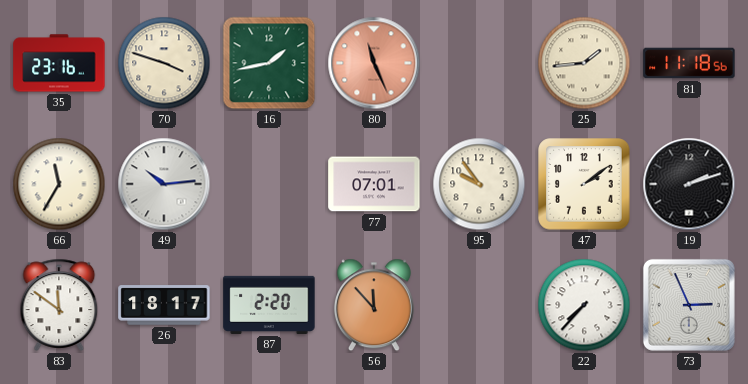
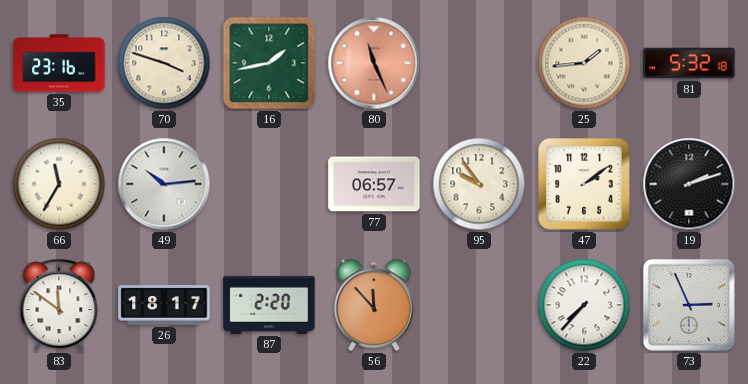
81: 11:18 -> 5:32
77: 07:01 -> 06:57
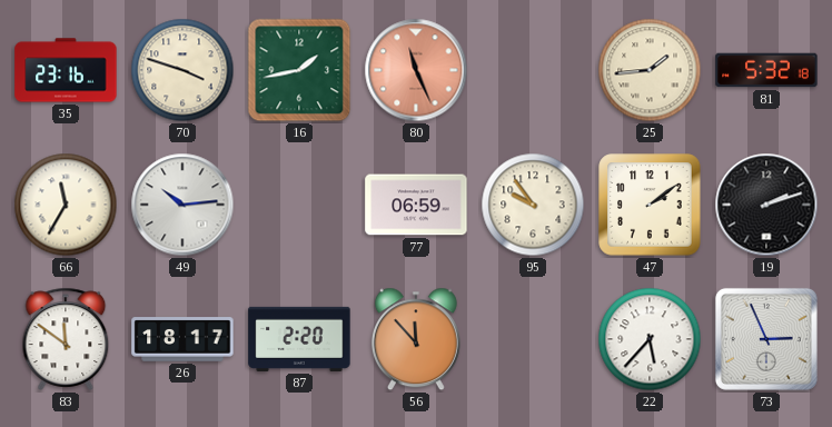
77: 06:57 -> 06:59
22: 7:37 -> 5:37
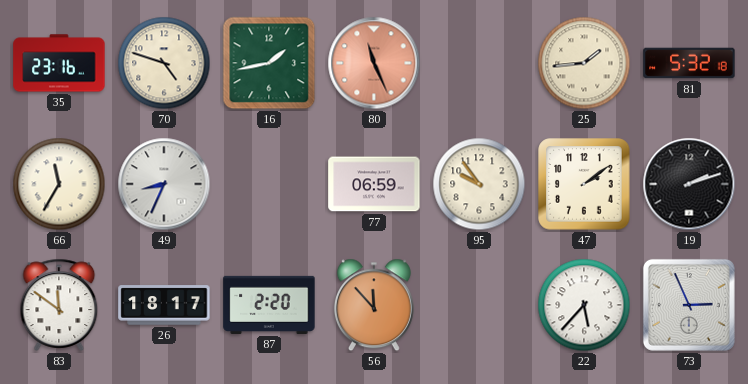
70: 3:48 -> 4:48
49: 10:14 -> 8:34
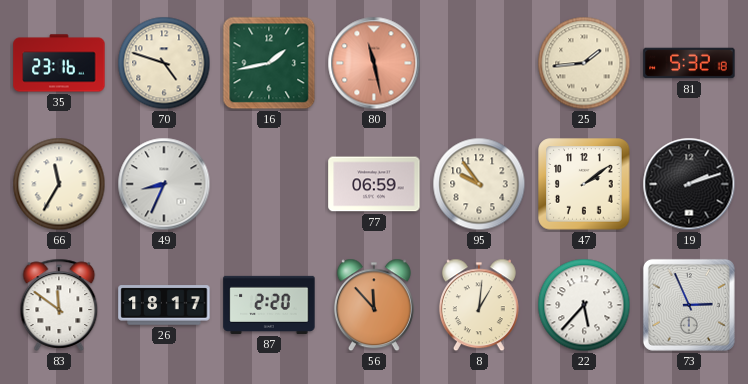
80: 11:26 -> 11:28
8: none -> 1:01
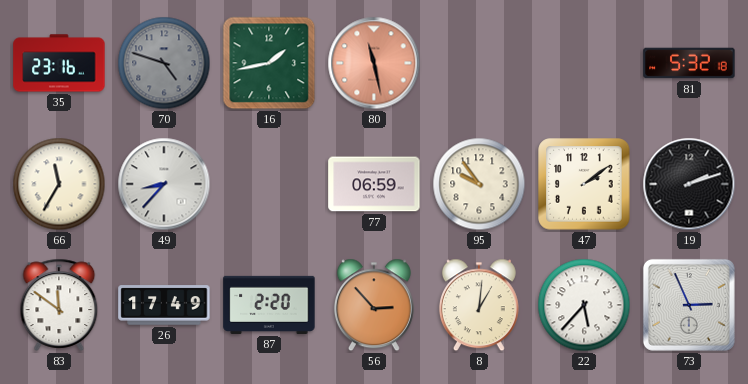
70 dial: cream -> grey
25: 1:44 -> none
49: 8:34 -> 8:37
26: 18:17 -> 17:49
56: 11:53 -> 2:53
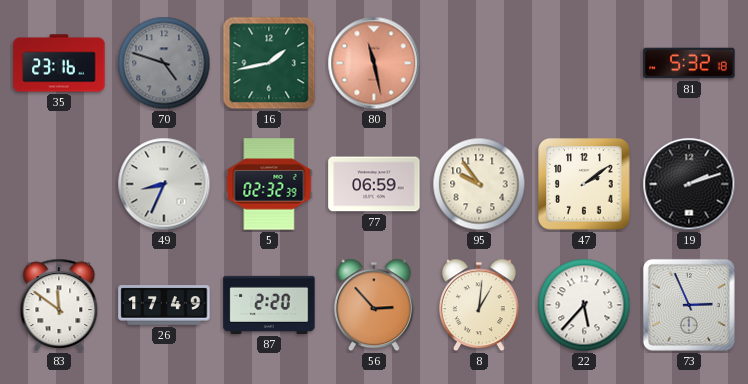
66: 11:35 -> none
49: 8:37 -> 8:34
5: none -> 02:32
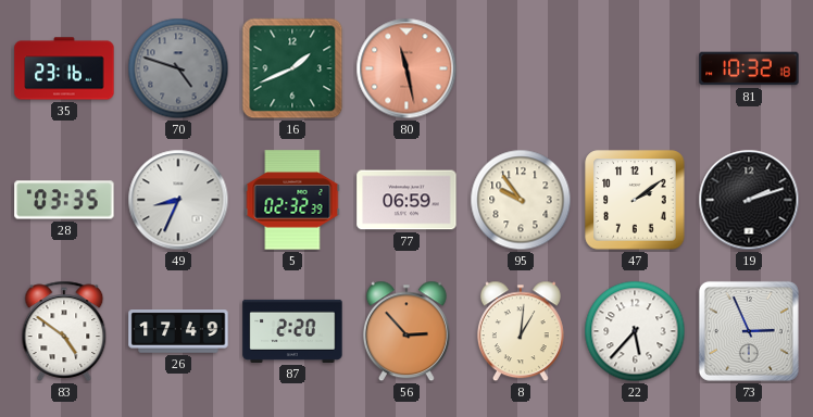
16: 1:43 -> 1:41
81: 5:32 -> 10:32
28: none -> 03:35
83: 11:51 -> 4:51
